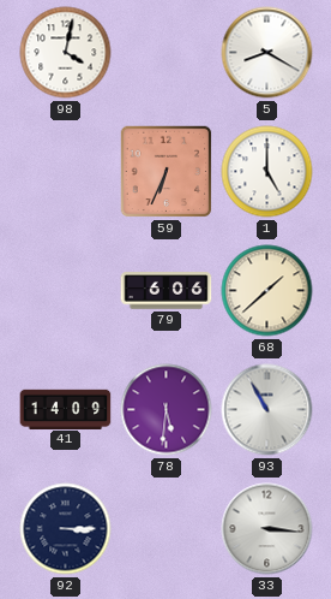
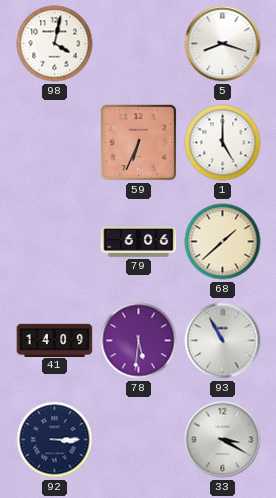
5: 8:20 -> 8:18
33: 3:16 -> 3:20
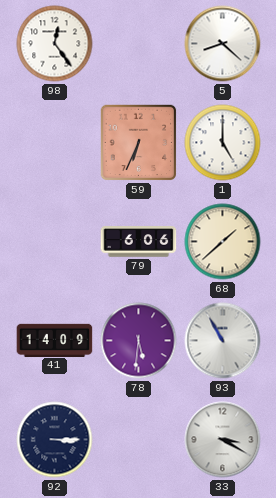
98: 4:02 -> 12:24
5: 8:18 -> 8:22
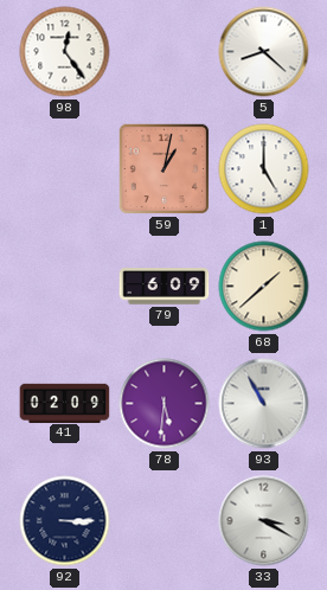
59: 6:34 -> 1:02
79: 6:06 -> 6:09
41: 14:09 -> 02:09
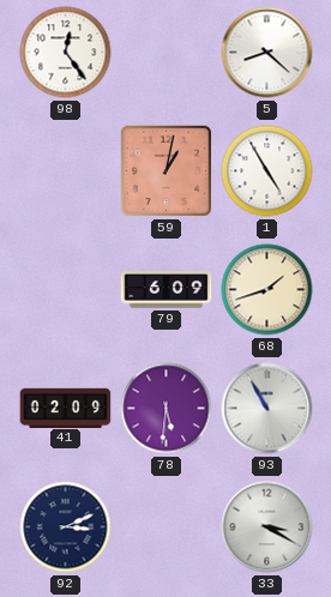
1: 5:00 -> 4:55
68: 1:38 -> 1:42
92: 3:15 -> 3:11
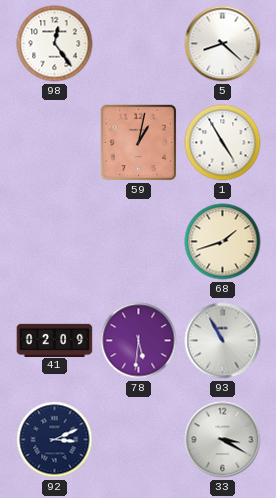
79: 6:09 -> none
